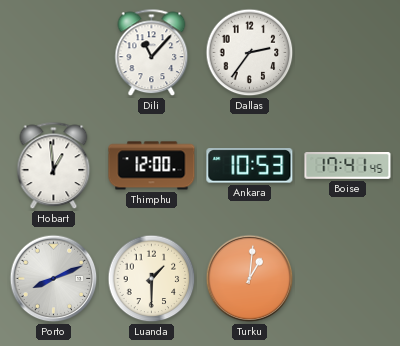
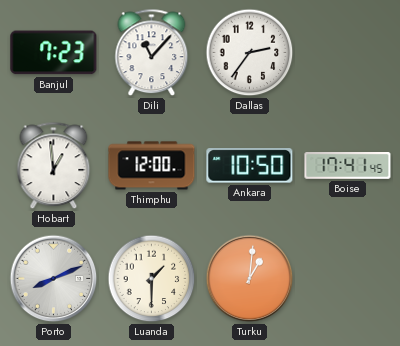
Banjul: none -> 7:23
Ankara: 10:53 -> 10:50
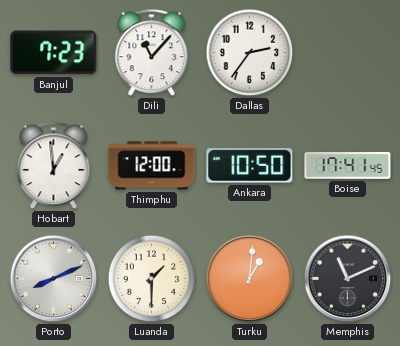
Memphis: none -> 11:11
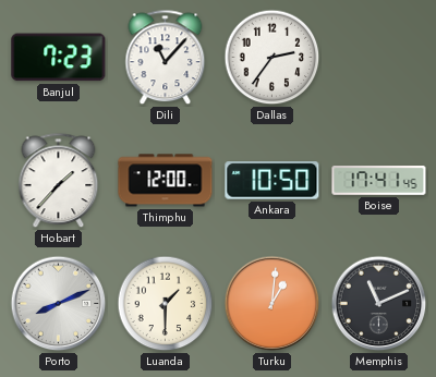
Hobart: 12:59 -> 1:37
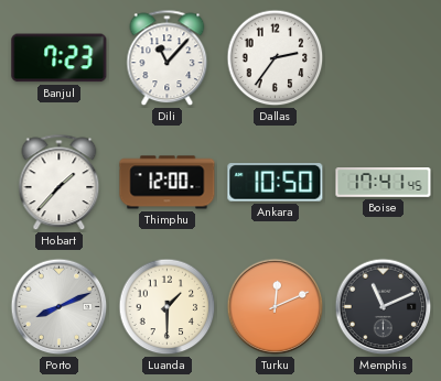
Turku: 1:01 -> 12:11
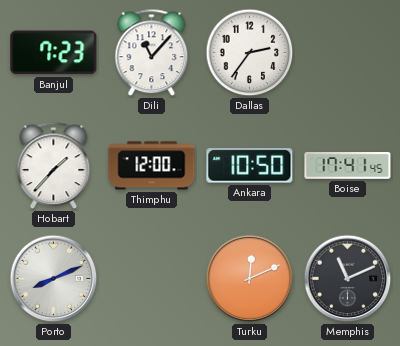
Luanda: 1:30 -> none
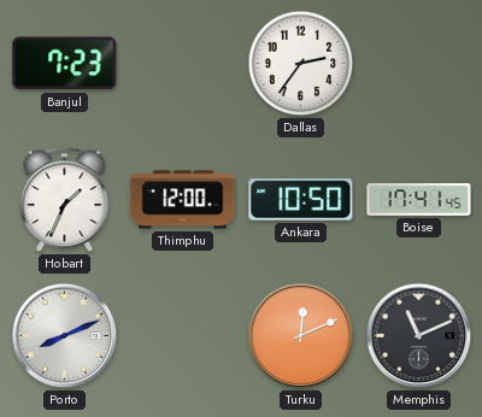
Dili: 11:07 -> none
Hobart: 1:37 -> 1:34
